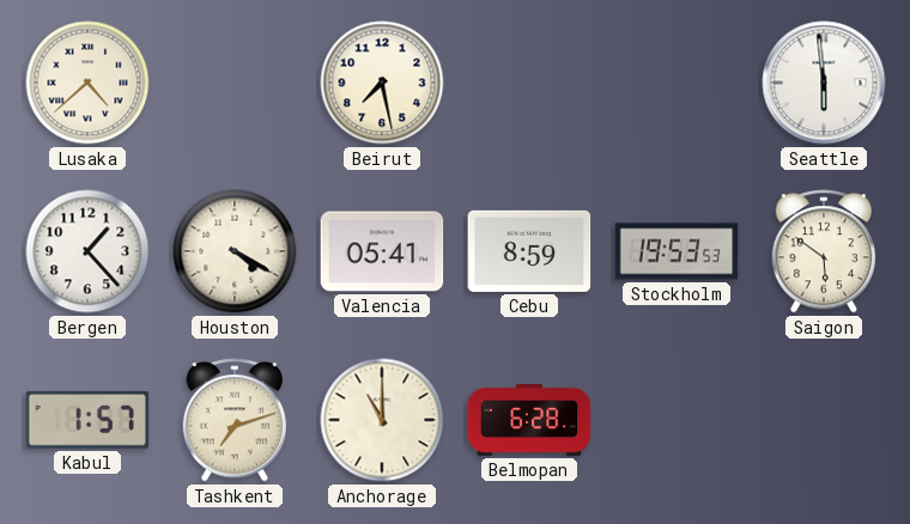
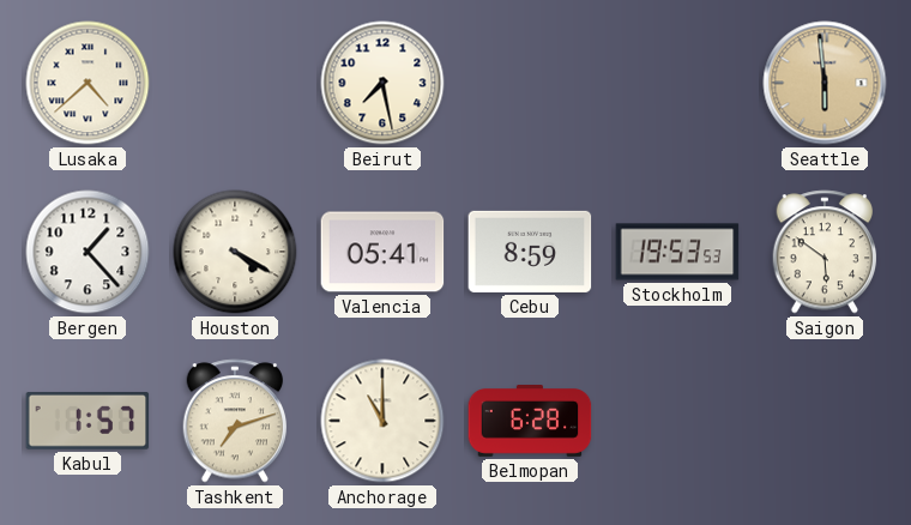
Seattle dial: white -> champagne
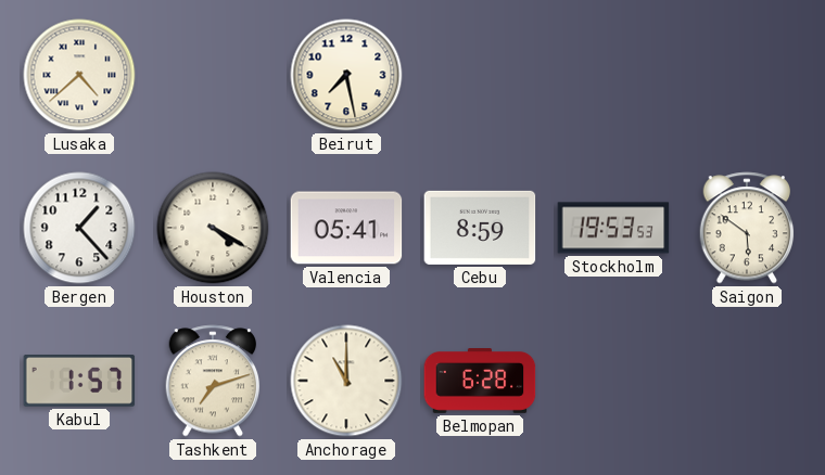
Seattle: 5:59 -> none
